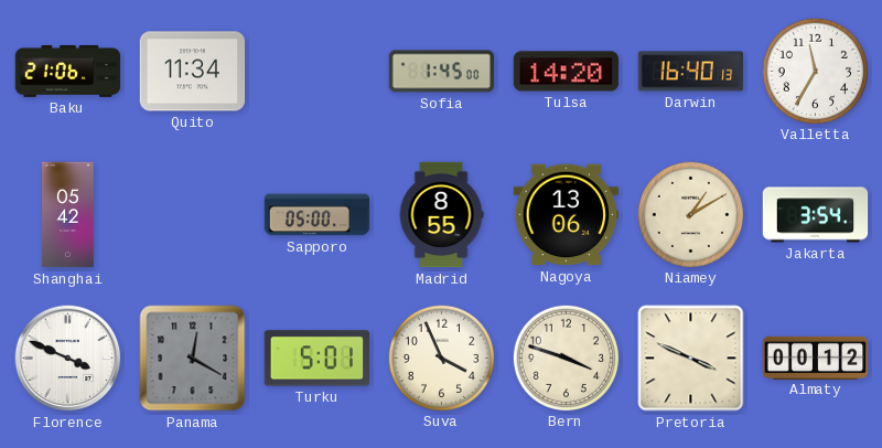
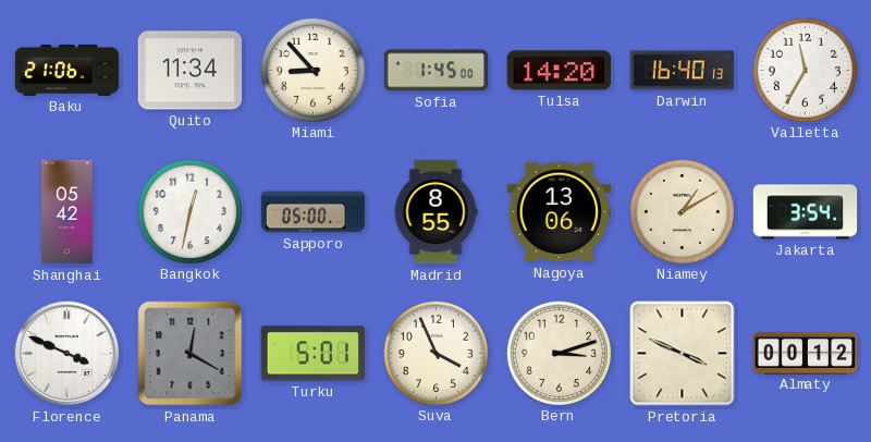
Miami: none -> 8:53
Bangkok: none -> 12:32
Bern: 3:48 -> 3:12
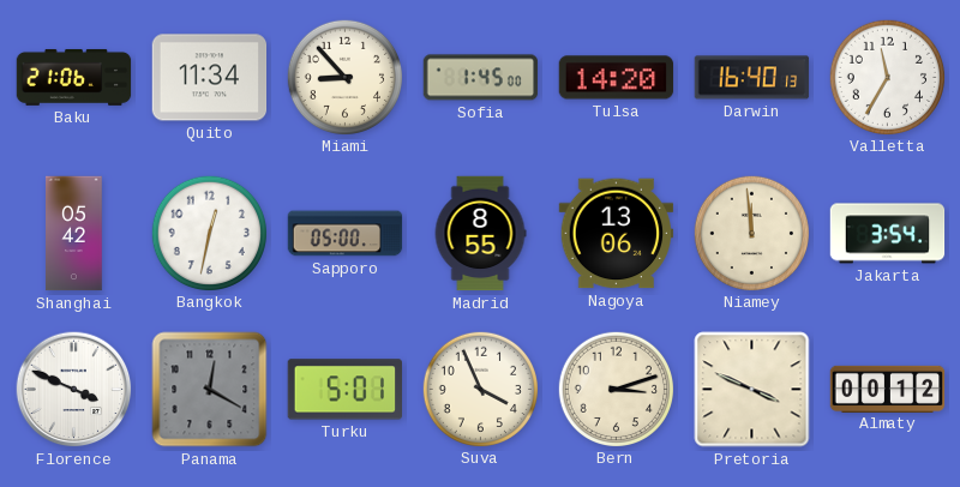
Niamey: 1:10 -> 11:59
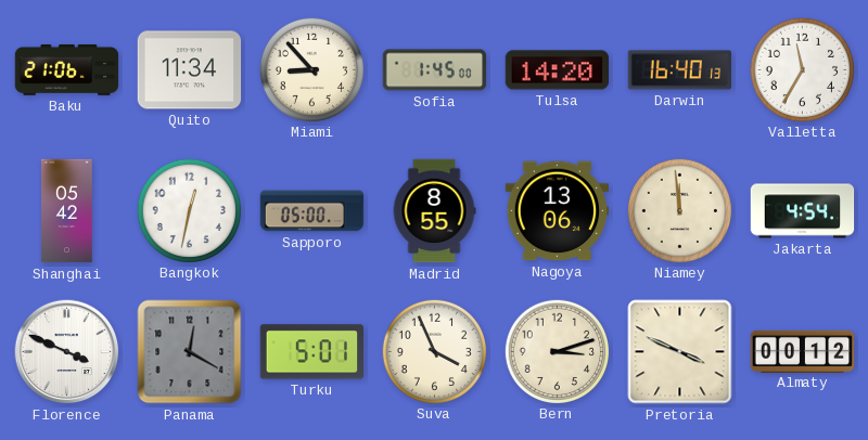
Jakarta: 3:54 -> 4:54
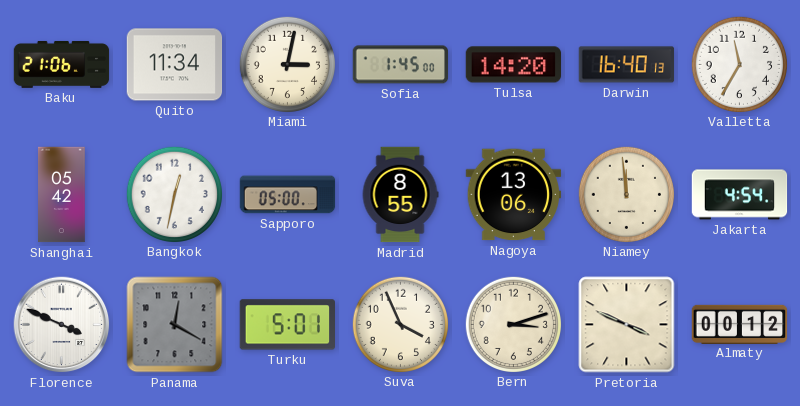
Miami: 8:53 -> 3:02
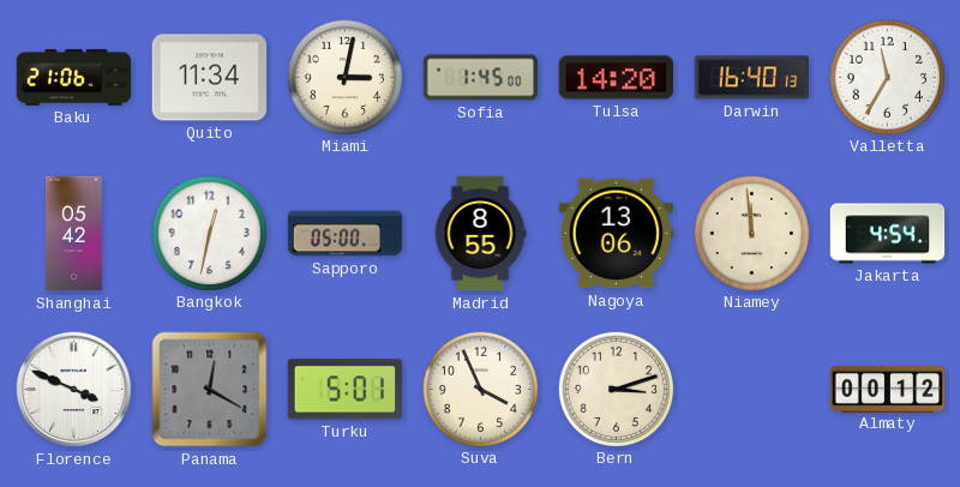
Pretoria: 3:49 -> none
